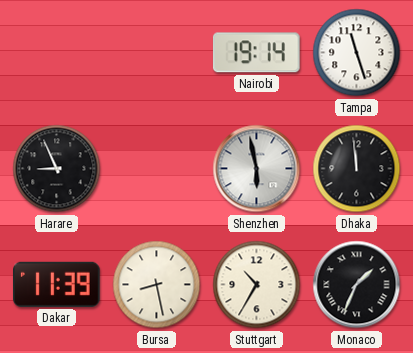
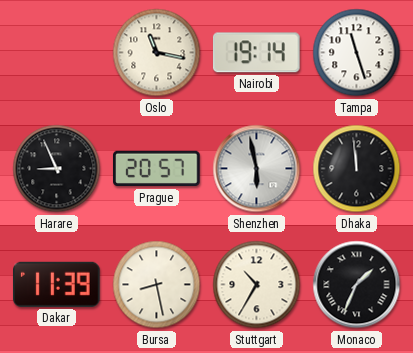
Oslo: none -> 11:17
Prague: none -> 20:57
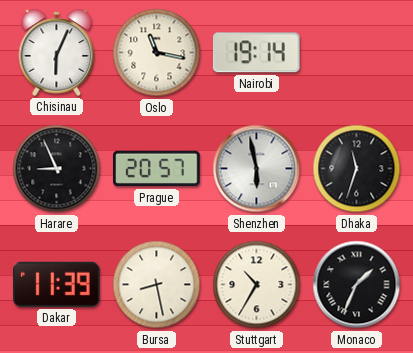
Chisinau: none -> 6:04
Tampa: 11:27 -> none
Dhaka: 11:59 -> 11:33
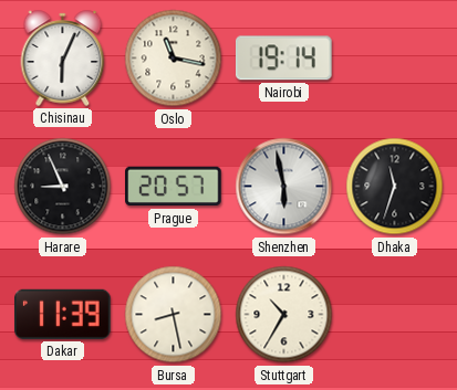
Monaco: 1:34 -> none
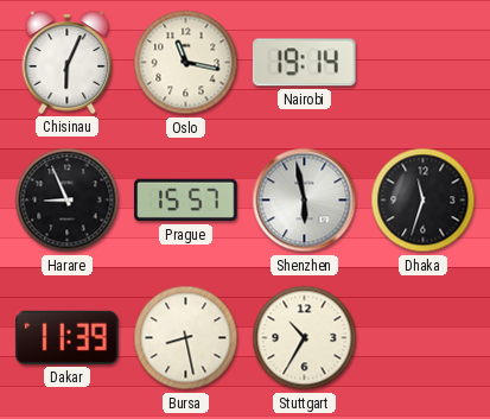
Prague: 20:57 -> 15:57
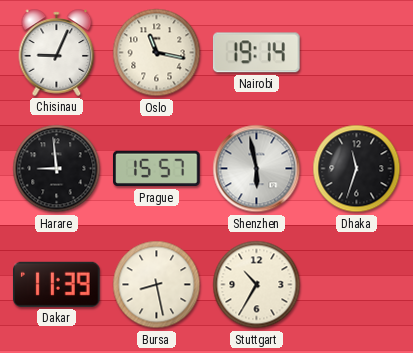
Chisinau: 6:04 -> 9:04
Harare: 8:56 -> 8:59
